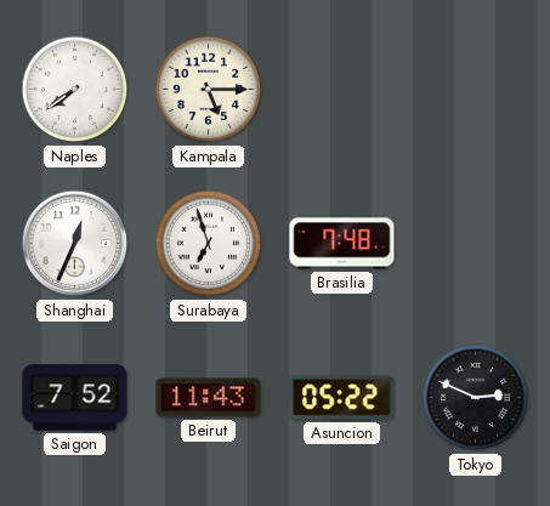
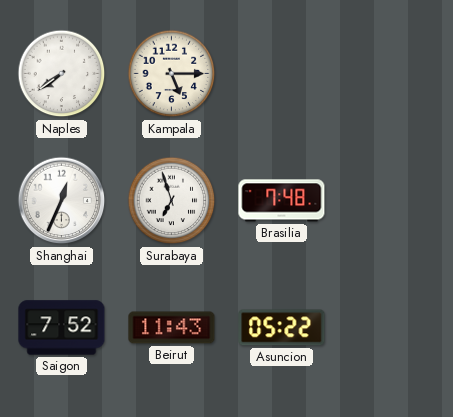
Tokyo: 2:49 -> none
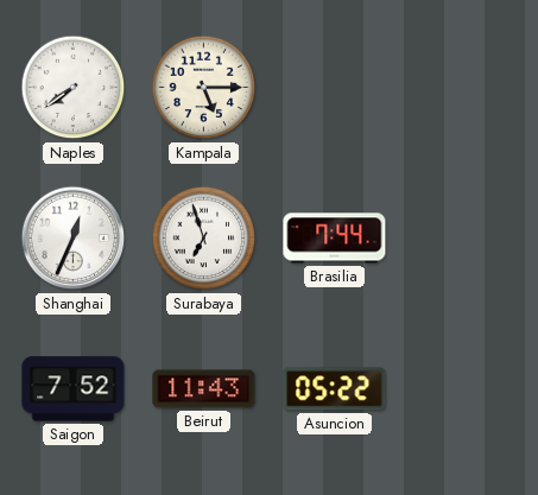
Brasilia: 7:48 -> 7:44
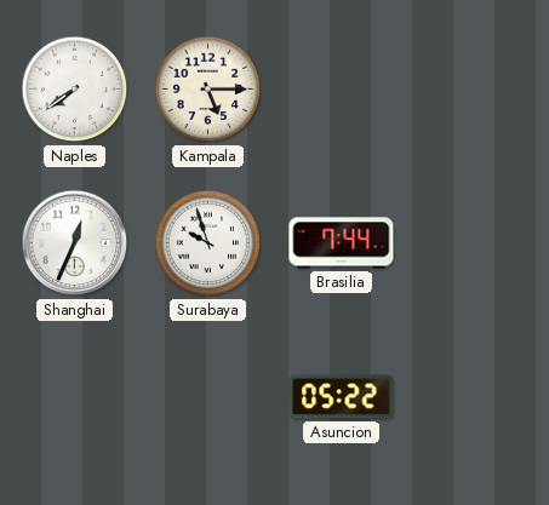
Surabaya: 6:57 -> 9:57
Saigon: 7:52 -> none
Beirut: 11:43 -> none
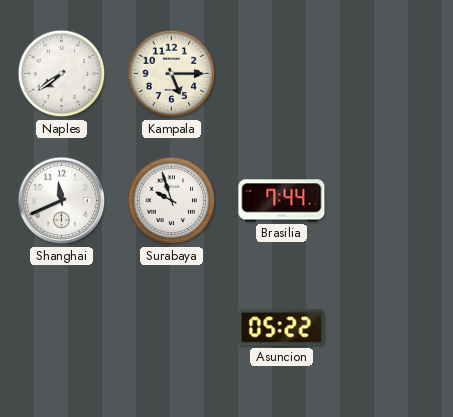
Shanghai: 12:34 -> 11:41
